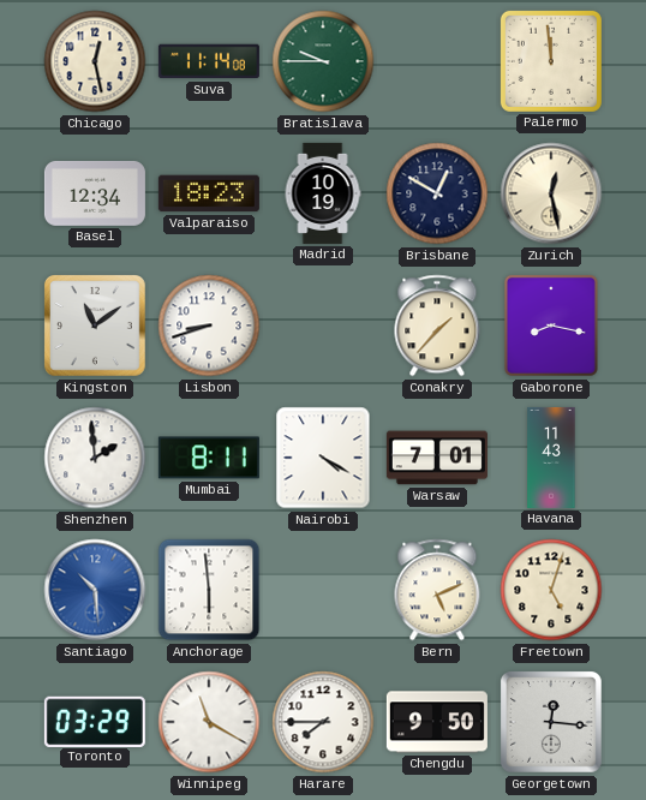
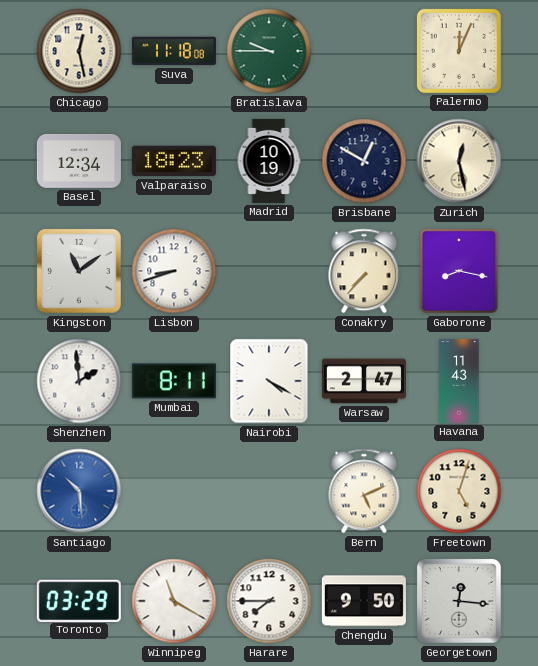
Suva: 11:14 -> 11:18
Palermo: 11:59 -> 12:04
Conakry: 1:37 -> 7:37
Warsaw: 7:01 -> 2:47
Anchorage: 5:59 -> none
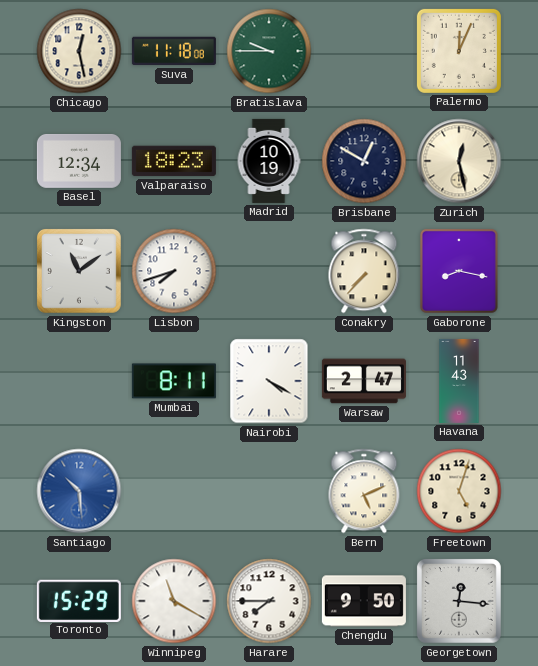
Lisbon: 8:42 -> 7:42
Shenzhen: 1:59 -> none
Toronto: 03:29 -> 15:29
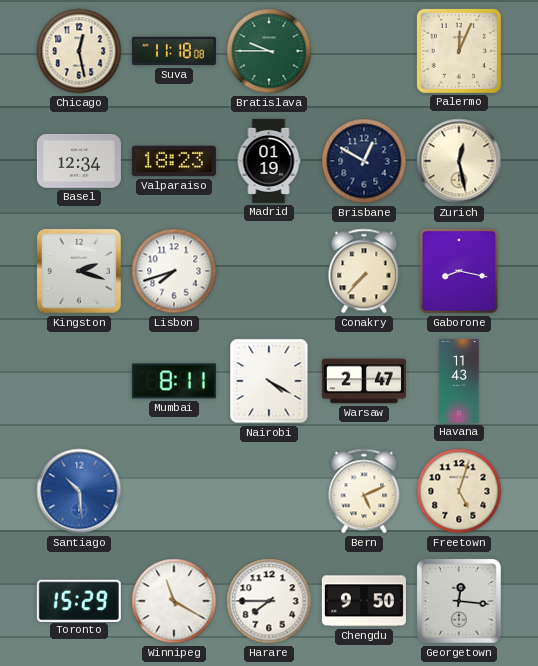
Madrid: 10:19 -> 01:19
Kingston: 11:09 -> 2:18
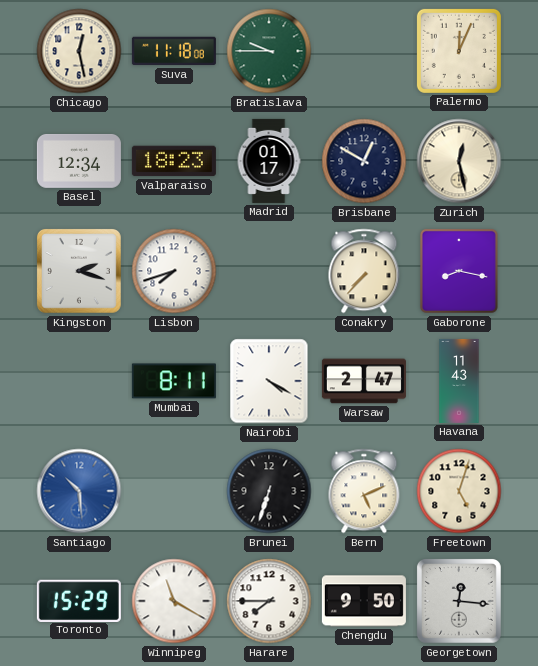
Madrid: 01:19 -> 01:17
Brunei: none -> 6:33
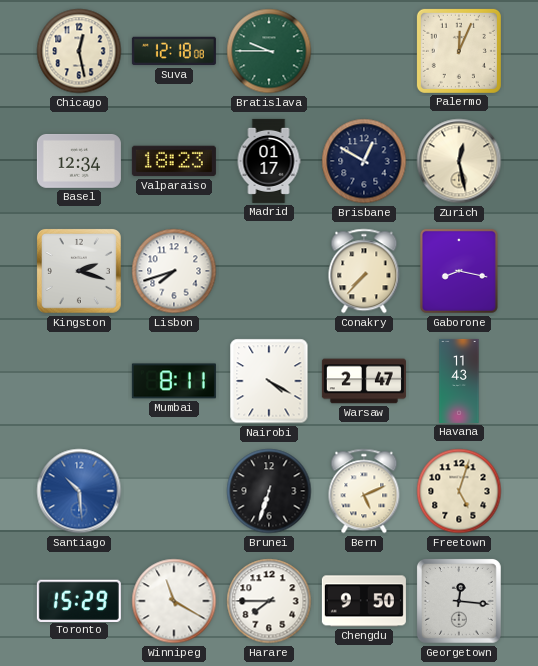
Suva: 11:18 -> 12:18
